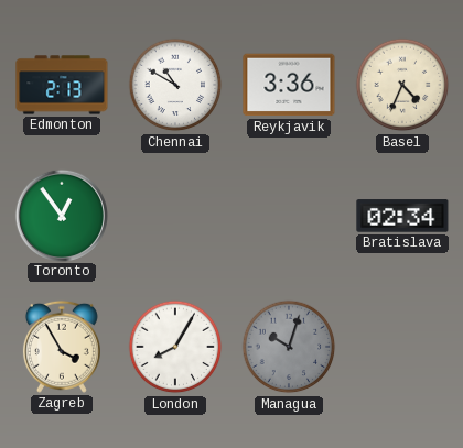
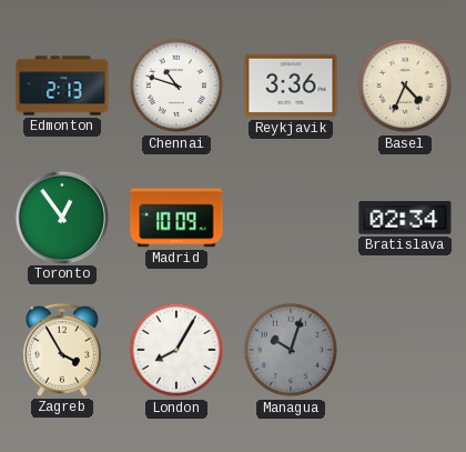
Chennai: 10:50 -> 10:48
Madrid: none -> 10:09
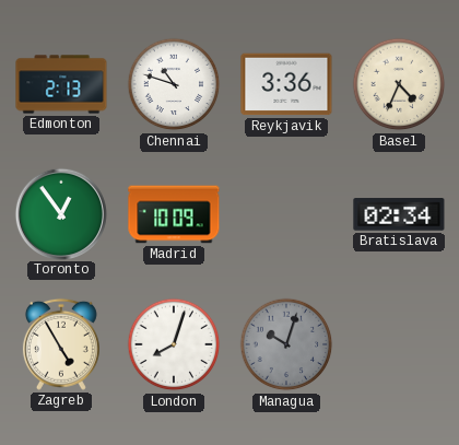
Zagreb: 3:55 -> 4:55
London: 8:05 -> 8:03
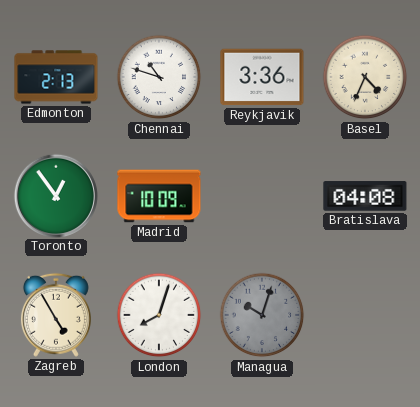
Bratislava: 02:34 -> 04:08
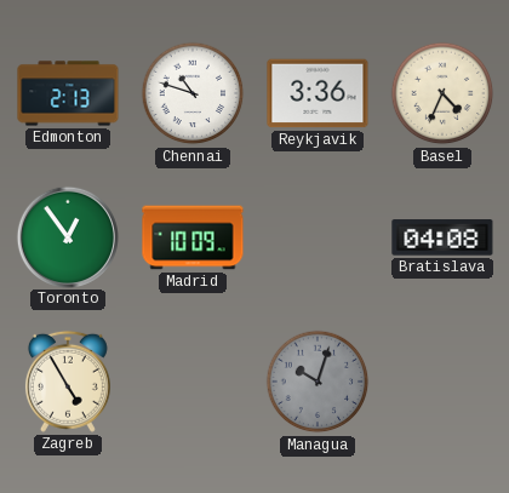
London: 8:03 -> none
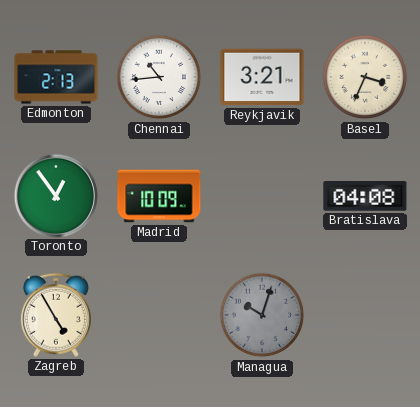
Chennai: 10:48 -> 10:44
Reykjavik: 3:36 -> 3:21
Basel: 4:34 -> 3:34
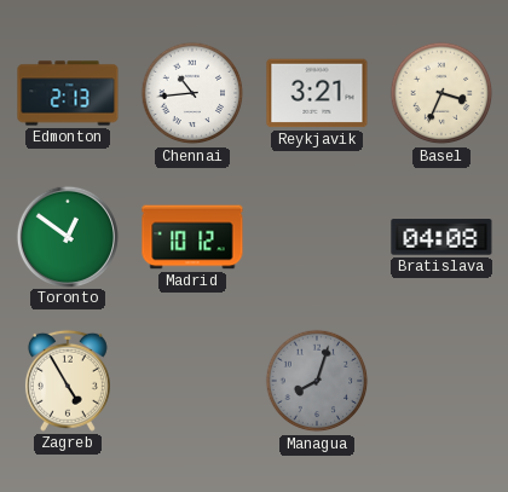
Toronto: 12:54 -> 12:51
Madrid: 10:09 -> 10:12
Managua: 10:03 -> 8:03
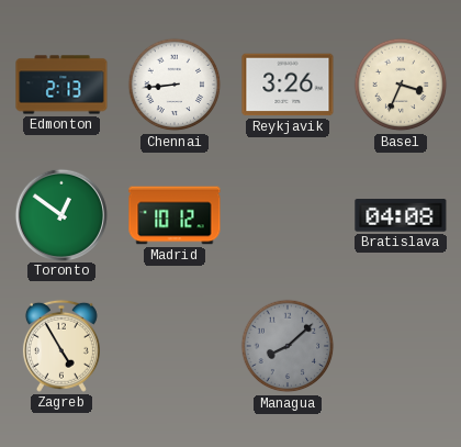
Chennai: 10:44 -> 8:44
Reykjavik: 3:21 -> 3:26
Managua: 8:03 -> 8:08
